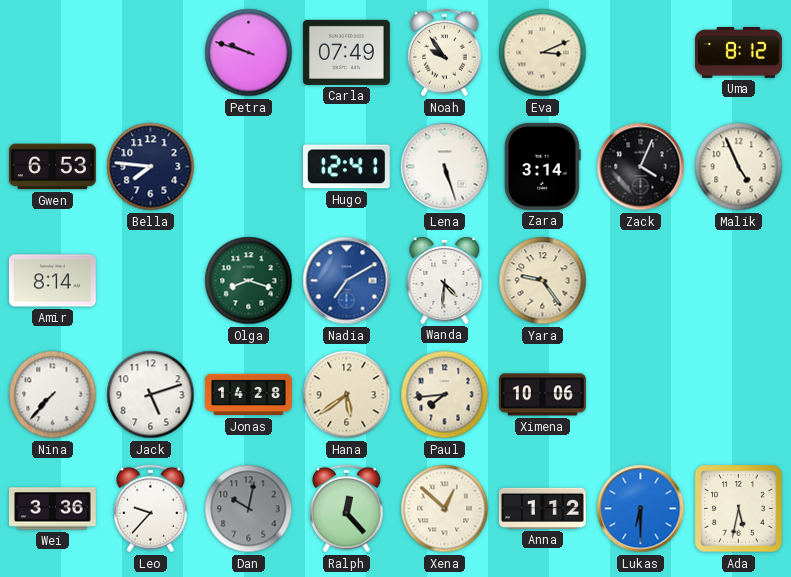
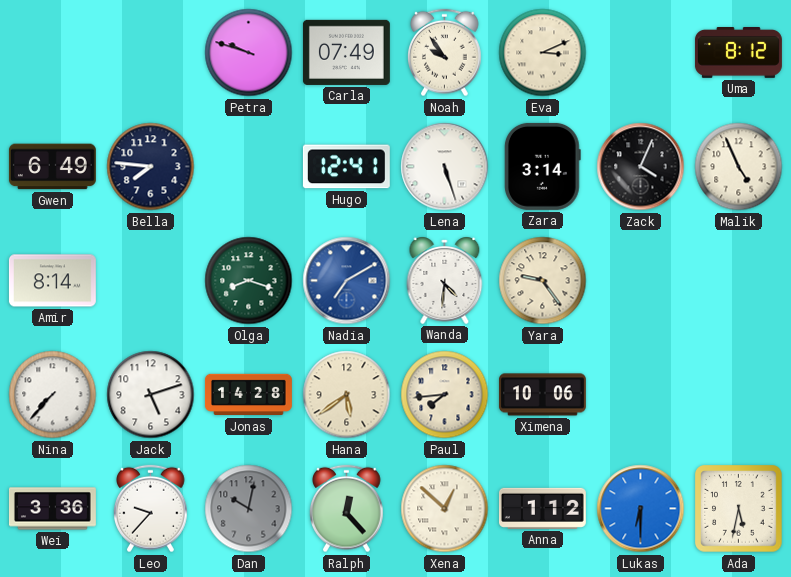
Gwen: 6:53 -> 6:49
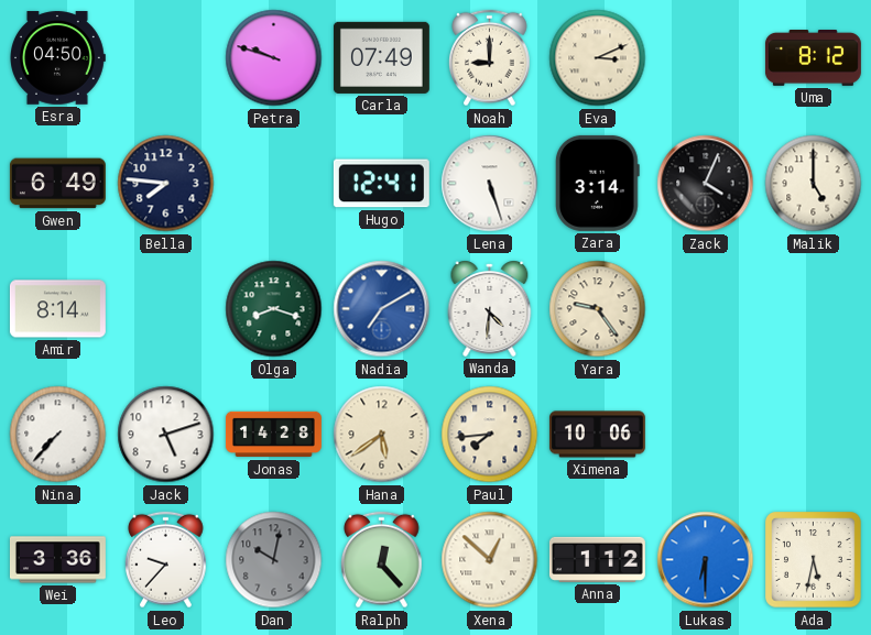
Esra: none -> 04:50
Noah: 9:54 -> 9:00
Malik: 4:56 -> 5:00
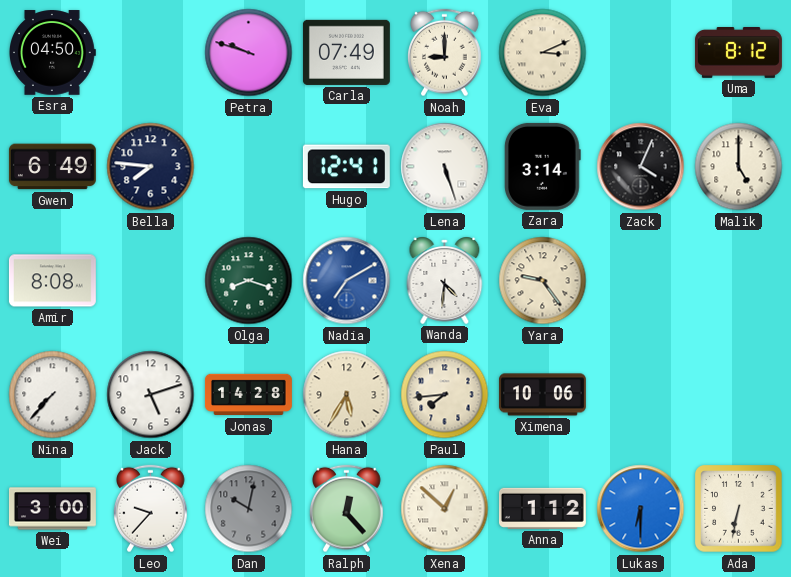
Amir: 8:14 -> 8:08
Hana: 5:39 -> 5:35
Wei: 3:36 -> 3:00
Ada: 5:32 -> 6:32
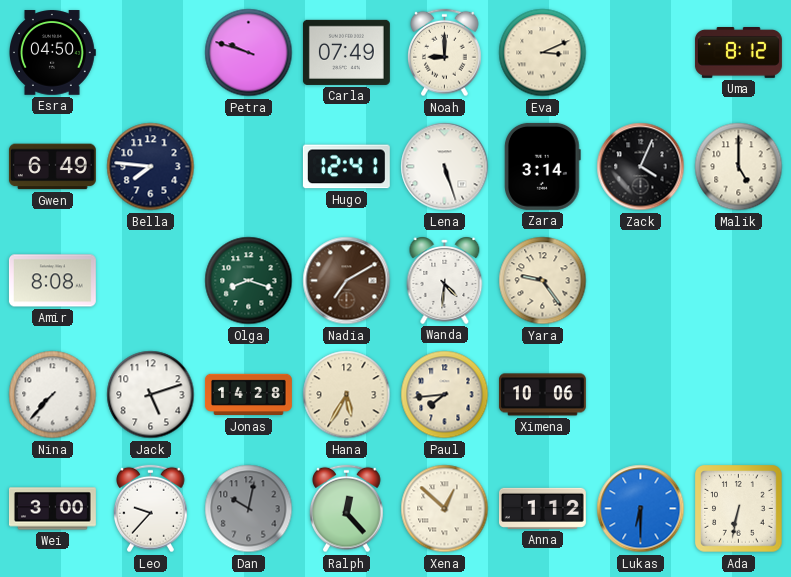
Nadia dial: blue -> brown
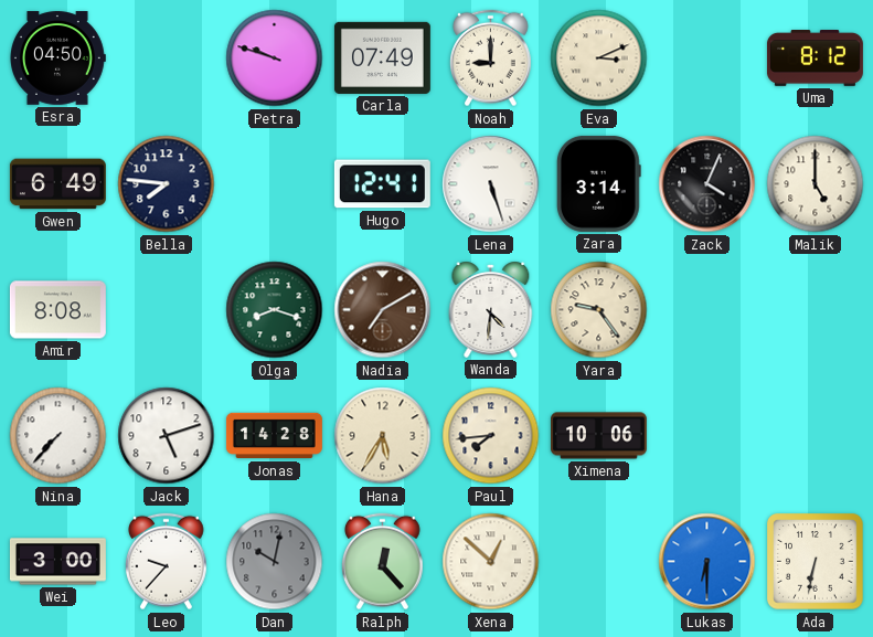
Anna: 1:12 -> none
